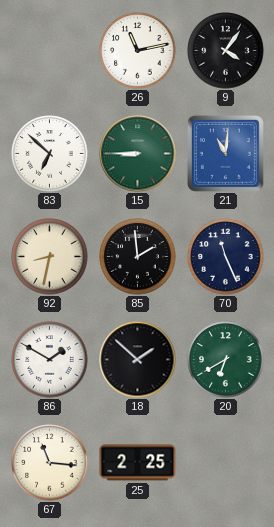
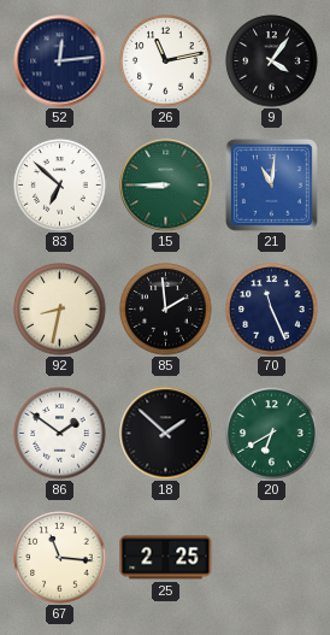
52: none -> 12:14
86: 1:50 -> 1:51
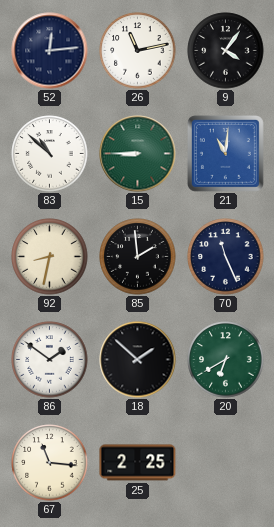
83: 6:52 -> 10:52
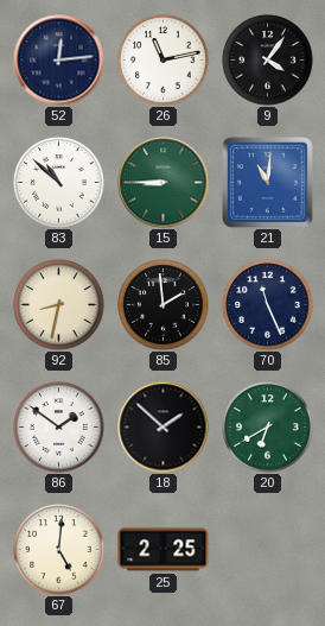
67: 11:16 -> 5:01
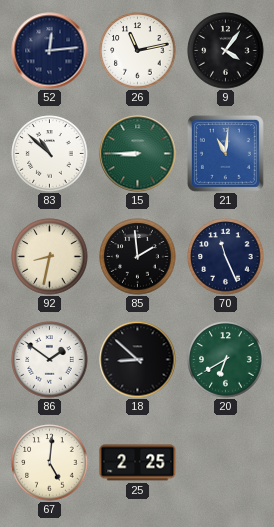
18: 1:52 -> 8:52
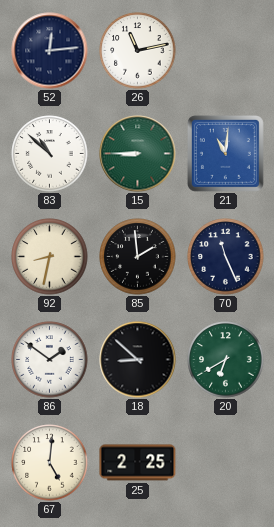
9: 4:06 -> none
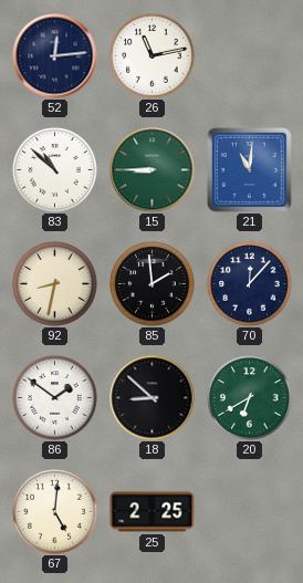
70: 11:26 -> 12:07
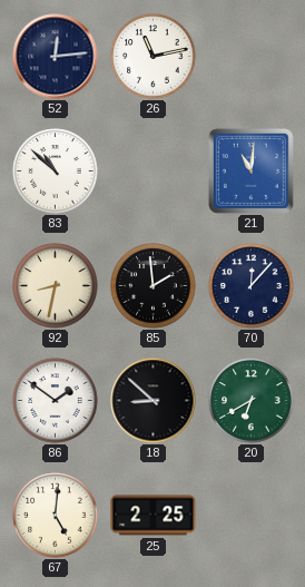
15: 8:45 -> none
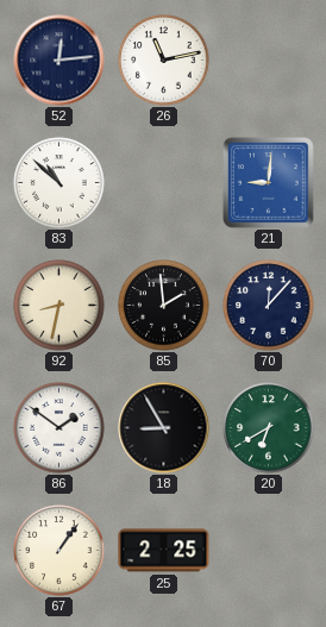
21: 11:01 -> 9:01
18: 8:52 -> 8:55
67: 5:01 -> 1:06
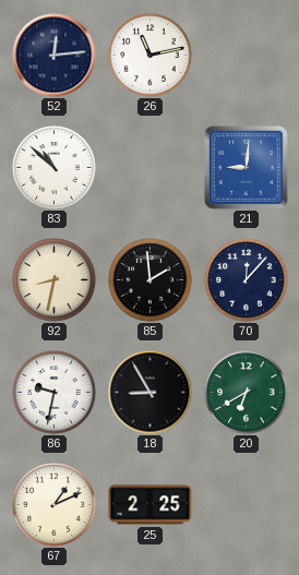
86: 1:51 -> 9:32
67: 1:06 -> 1:11
